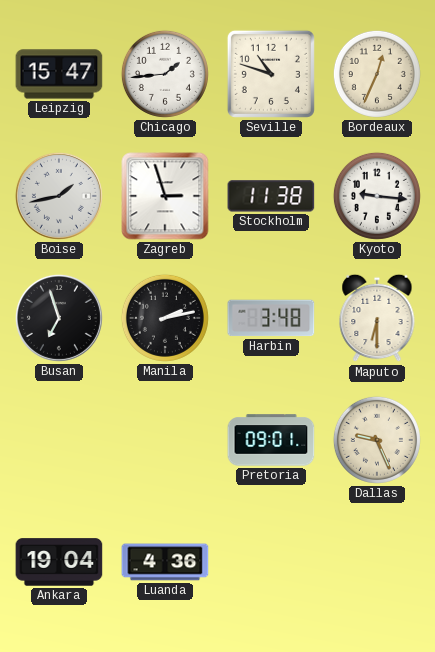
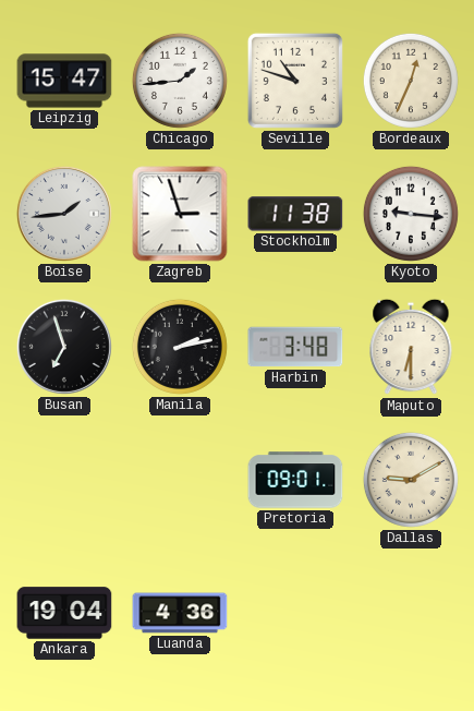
Boise: 1:43 -> 1:44
Dallas: 9:26 -> 9:10
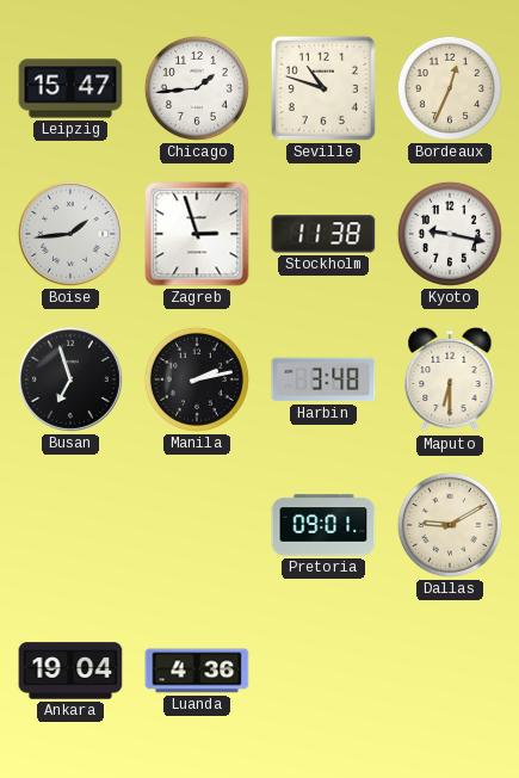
Kyoto: 9:16 -> 9:17
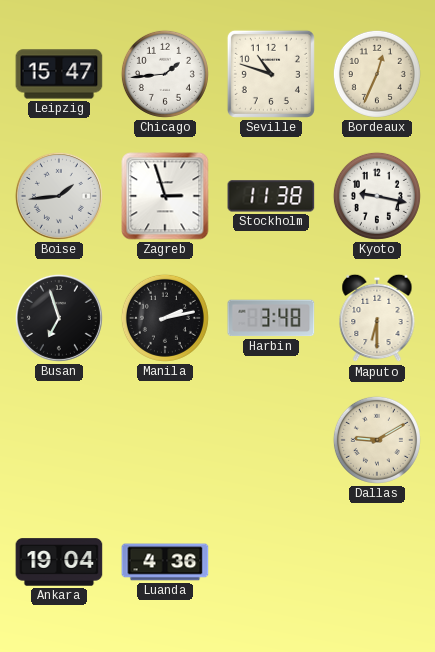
Pretoria: 09:01 -> none
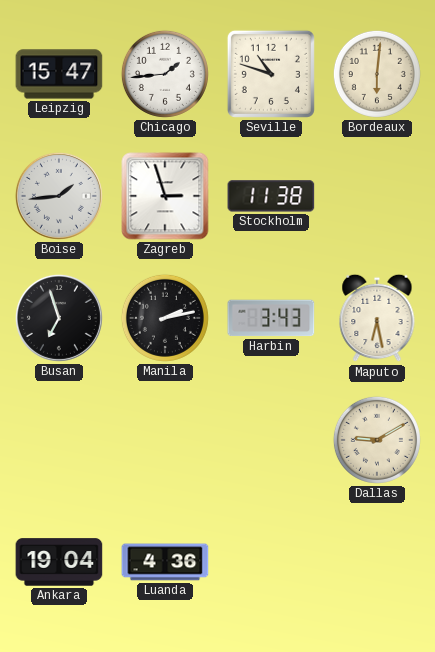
Bordeaux: 12:34 -> 6:01
Kyoto: 9:17 -> none
Harbin: 3:48 -> 3:43
Maputo: 6:30 -> 6:28
